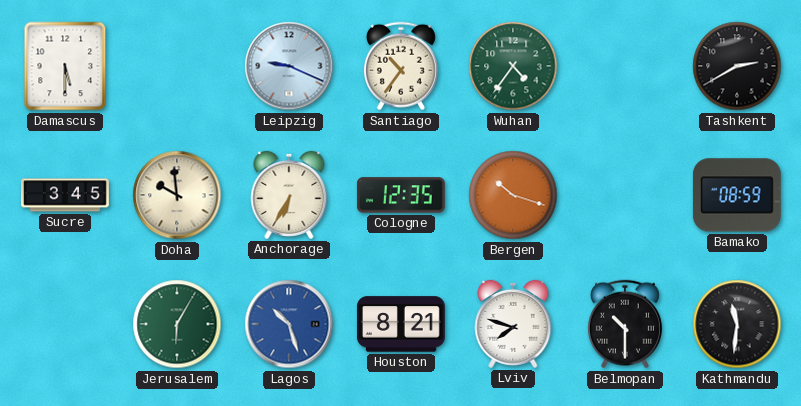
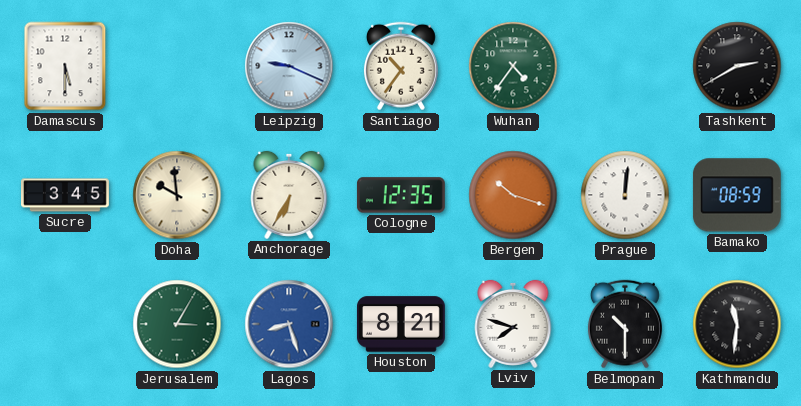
Prague: none -> 12:01
Jerusalem: 6:05 -> 3:05
Lagos: 10:27 -> 8:27
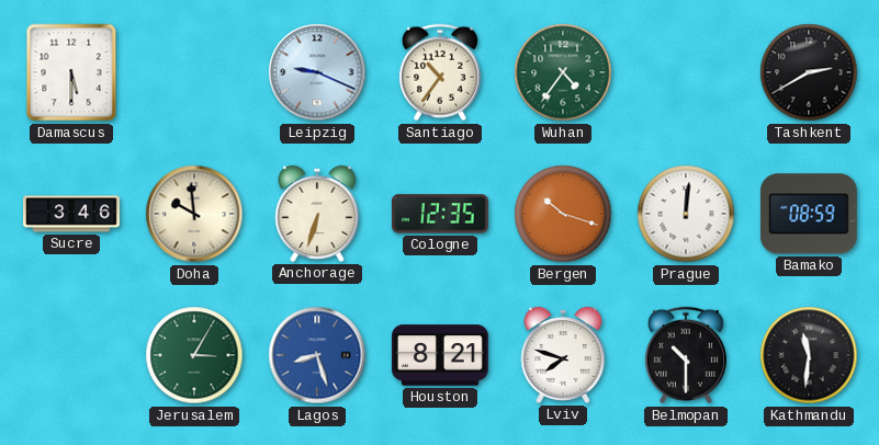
Sucre: 3:45 -> 3:46
Anchorage: 6:35 -> 6:33
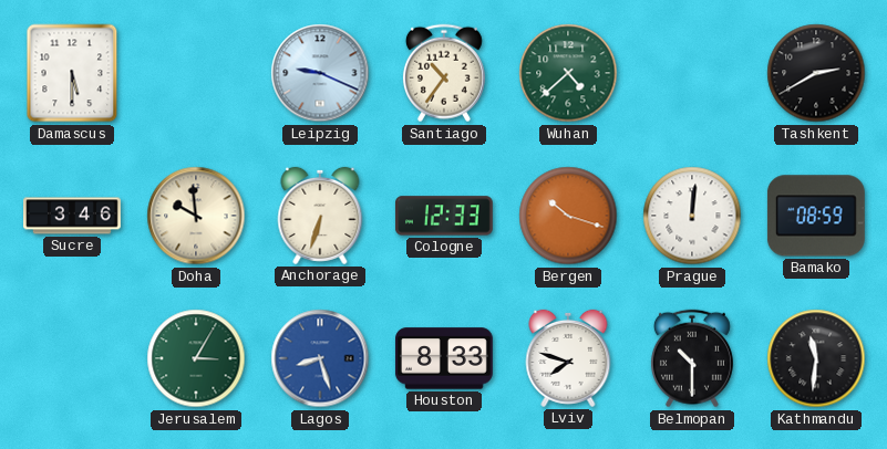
Wuhan: 4:36 -> 4:38
Cologne: 12:35 -> 12:33
Houston: 8:21 -> 8:33
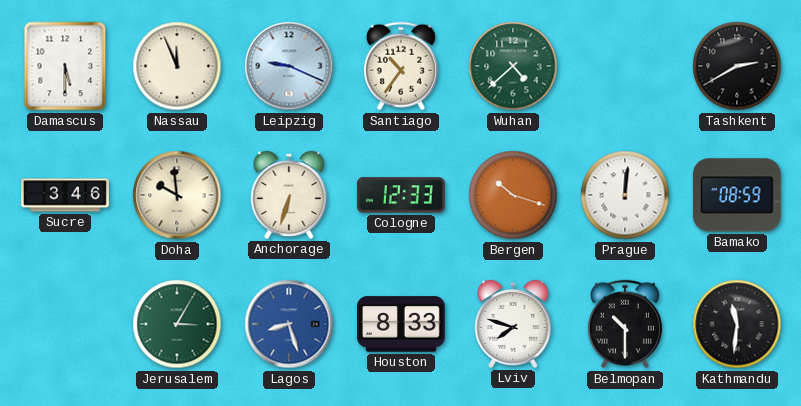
Nassau: none -> 11:56
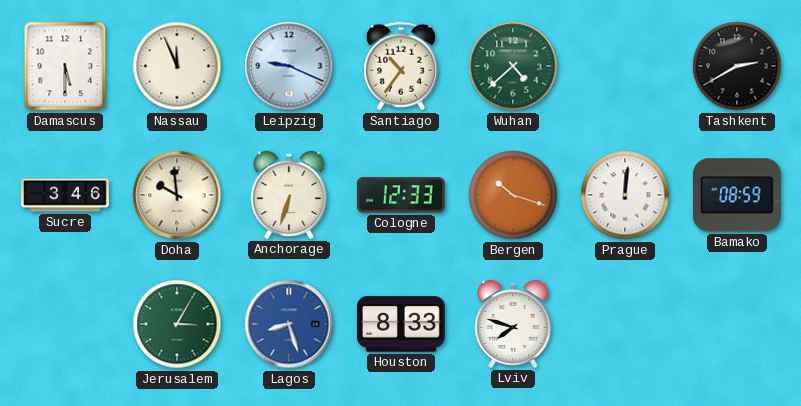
Belmopan: 10:30 -> none
Kathmandu: 11:31 -> none
